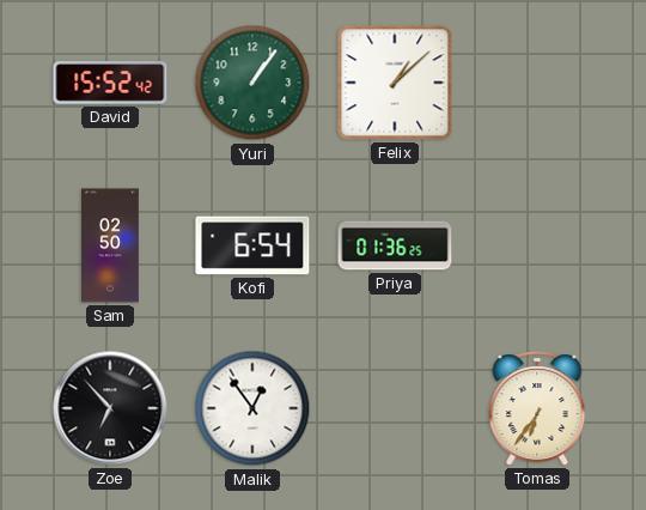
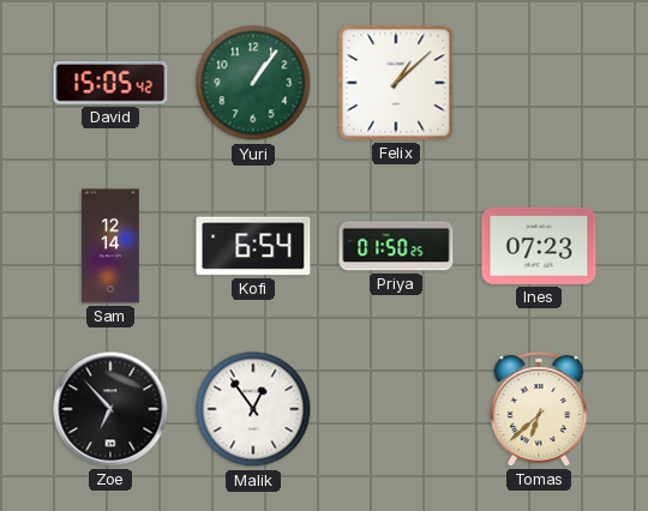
David: 15:52 -> 15:05
Sam: 02:50 -> 12:14
Priya: 01:36 -> 01:50
Ines: none -> 07:23
Tomas: 6:36 -> 6:38
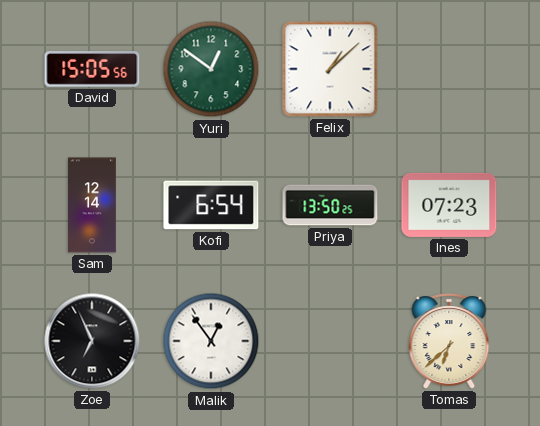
David: 15:05:42 -> 15:05:56
Yuri: 1:06 -> 12:51
Priya: 01:50 -> 13:50
Zoe: 6:53 -> 6:56
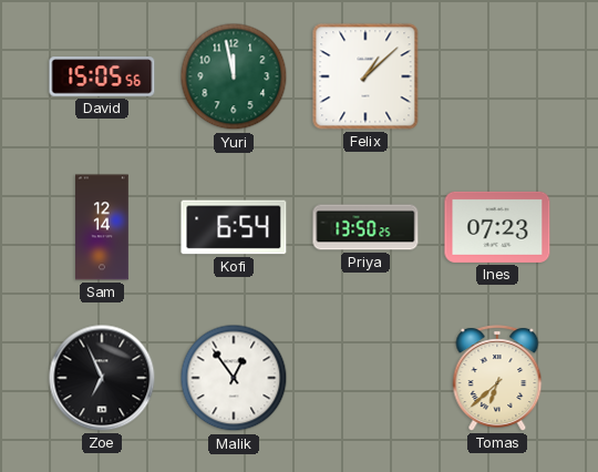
Yuri: 12:51 -> 11:58
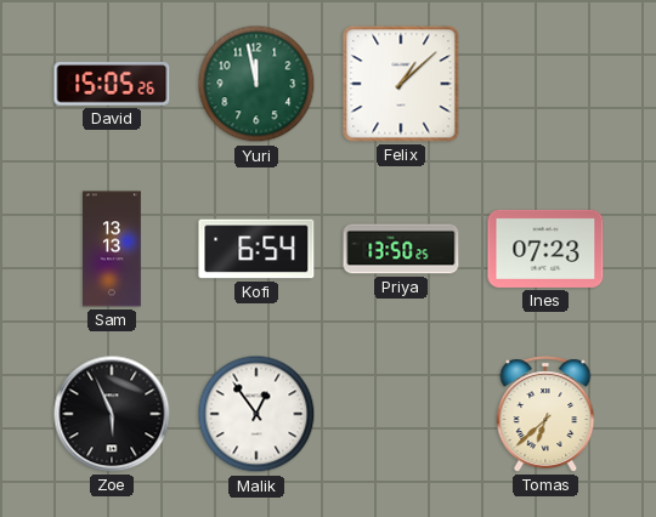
David: 15:05:56 -> 15:05:26
Sam: 12:14 -> 13:13
Zoe: 6:56 -> 5:56
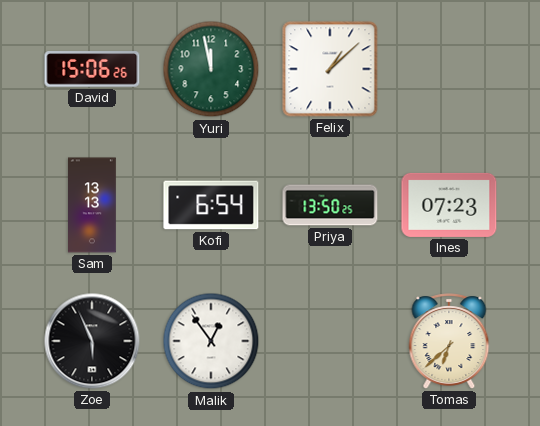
David: 15:05 -> 15:06
